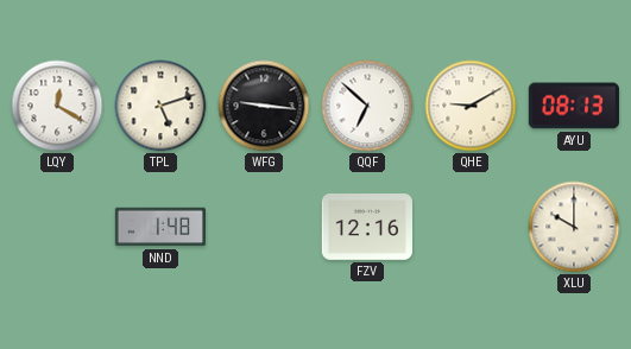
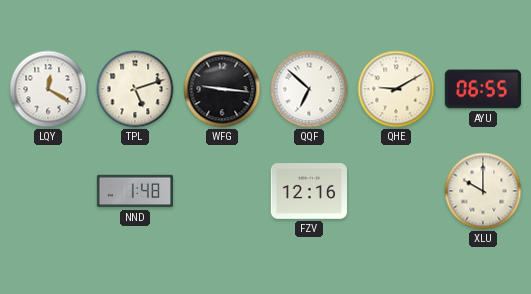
AYU: 08:13 -> 06:55
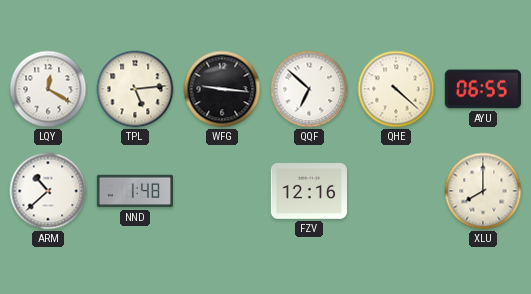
TPL: 5:12 -> 5:14
QHE: 9:10 -> 4:22
ARM: none -> 10:38
XLU: 10:00 -> 8:00
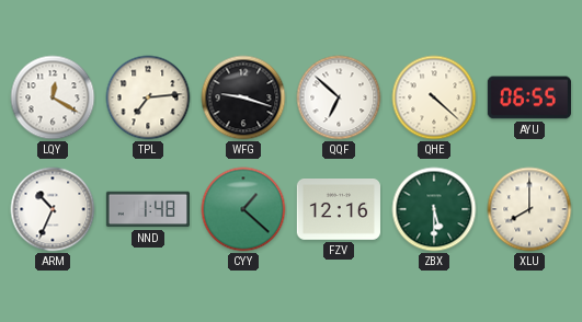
TPL: 5:14 -> 7:14
WFG: 9:16 -> 9:18
ARM: 10:38 -> 10:34
CYY: none -> 1:22
ZBX: none -> 5:30
